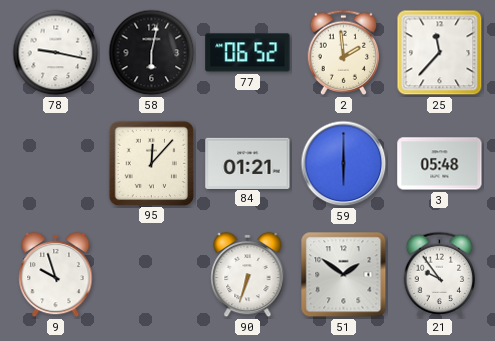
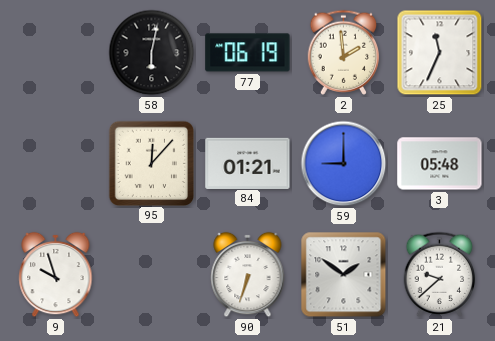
78: 9:17 -> none
77: 06:52 -> 06:19
25: 11:37 -> 11:34
59: 6:00 -> 9:00
21: 9:54 -> 9:38
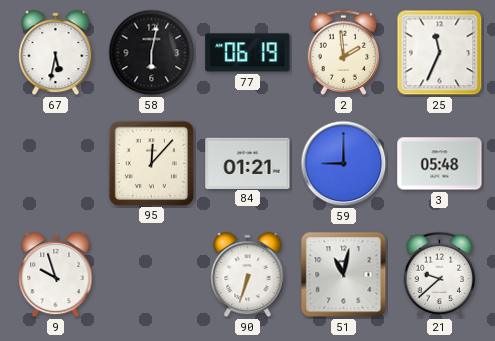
67: none -> 5:32
51: 1:51 -> 11:02
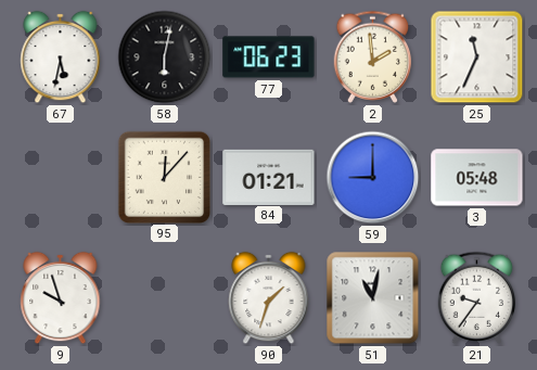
77: 06:19 -> 06:23
90: 6:33 -> 1:33
21: 9:38 -> 9:36
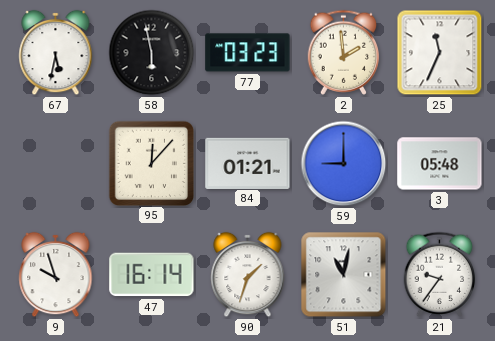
58: 6:02 -> 5:58
77: 06:23 -> 03:23
47: none -> 16:14
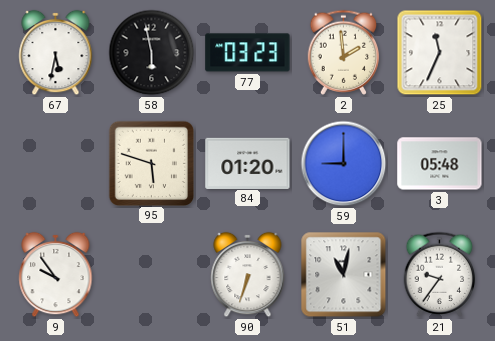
95: 12:07 -> 5:48
84: 01:21 -> 01:20
9: 9:57 -> 9:54
47: 16:14 -> none
90: 1:33 -> 6:33
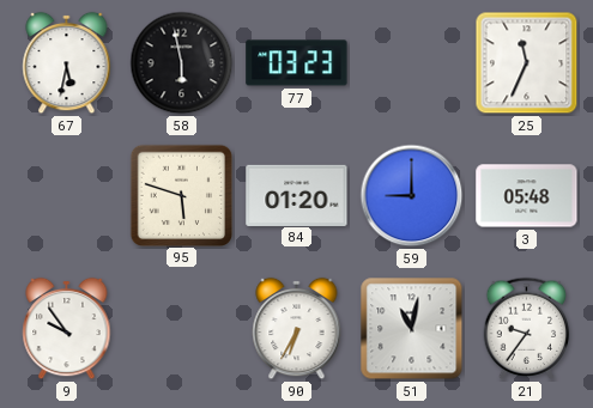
2: 1:59 -> none
90: 6:33 -> 6:35
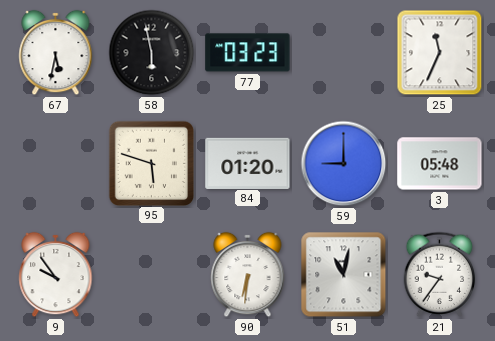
90: 6:35 -> 6:31
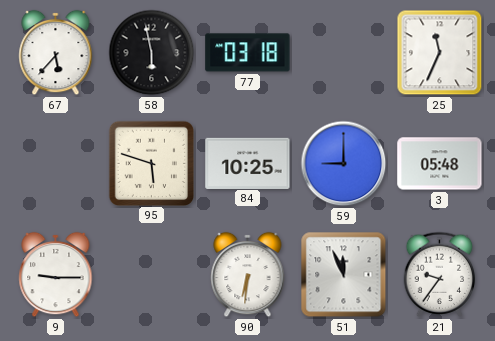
67: 5:32 -> 5:37
77: 03:23 -> 03:18
84: 01:20 -> 10:25
9: 9:54 -> 9:15
51: 11:02 -> 11:56
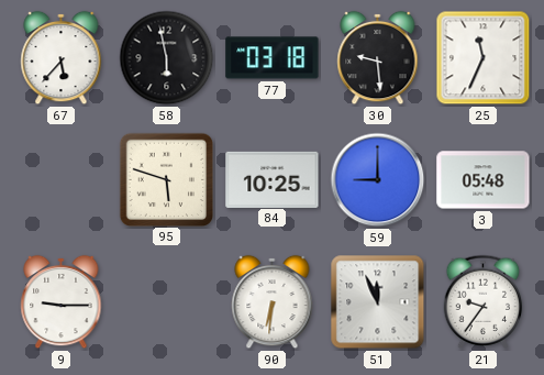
30: none -> 9:29
